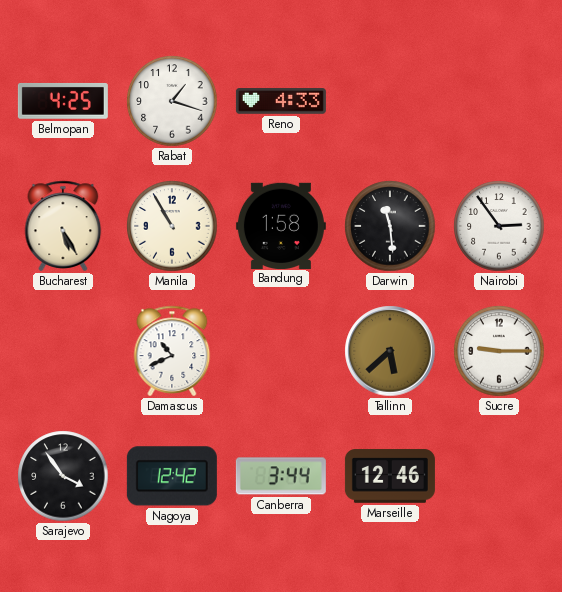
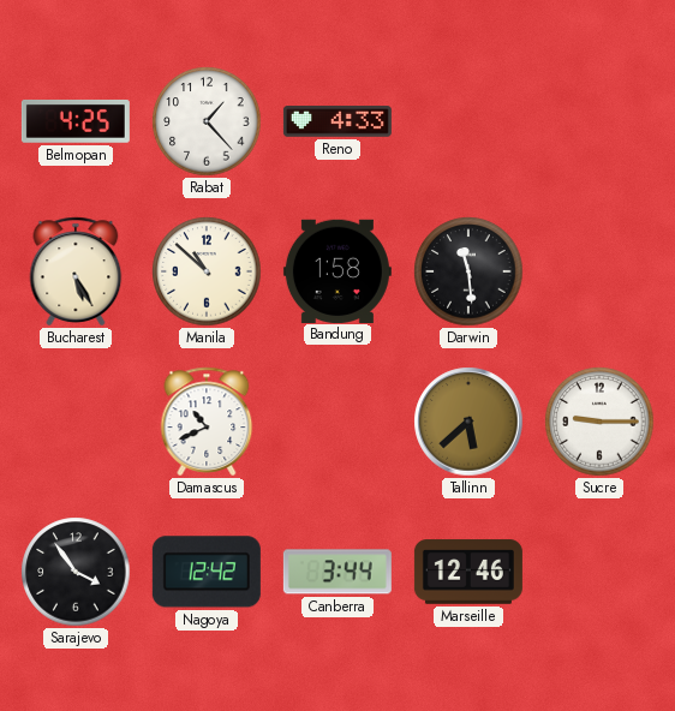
Rabat: 1:18 -> 1:23
Manila: 10:55 -> 10:52
Nairobi: 2:54 -> none
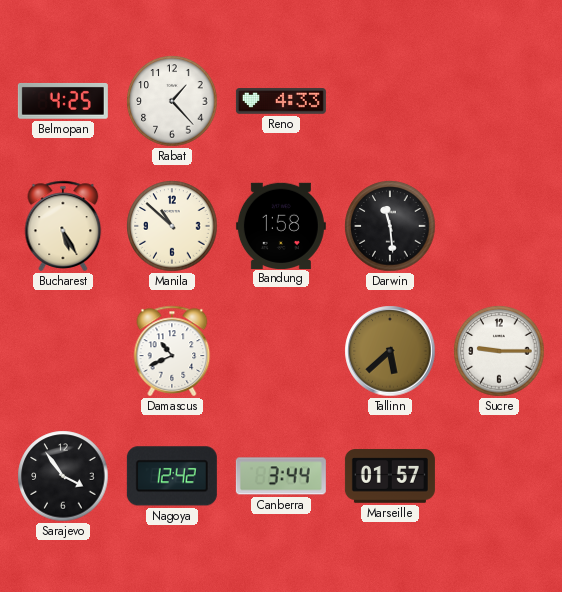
Marseille: 12:46 -> 01:57
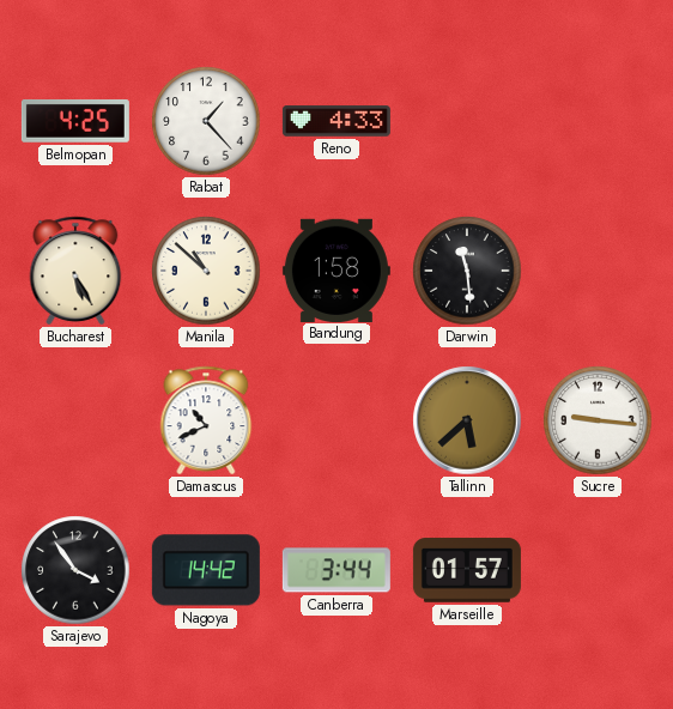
Sucre: 9:15 -> 9:16
Nagoya: 12:42 -> 14:42
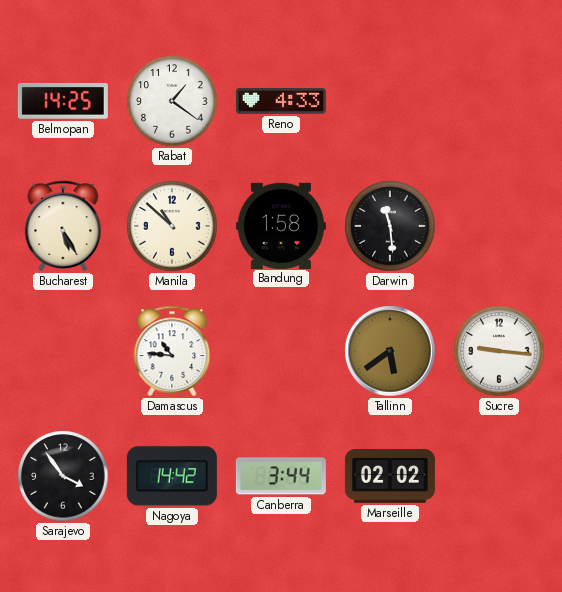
Belmopan: 4:25 -> 14:25
Rabat: 1:23 -> 1:21
Damascus: 10:41 -> 10:46
Tallinn: 5:38 -> 5:39
Marseille: 01:57 -> 02:02
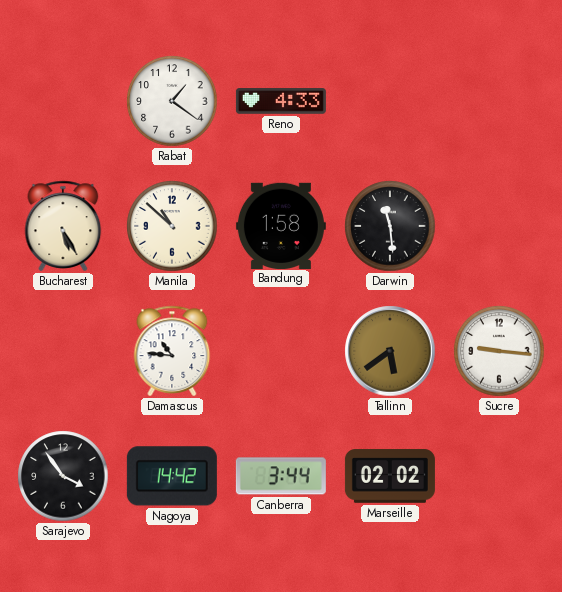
Belmopan: 14:25 -> none
